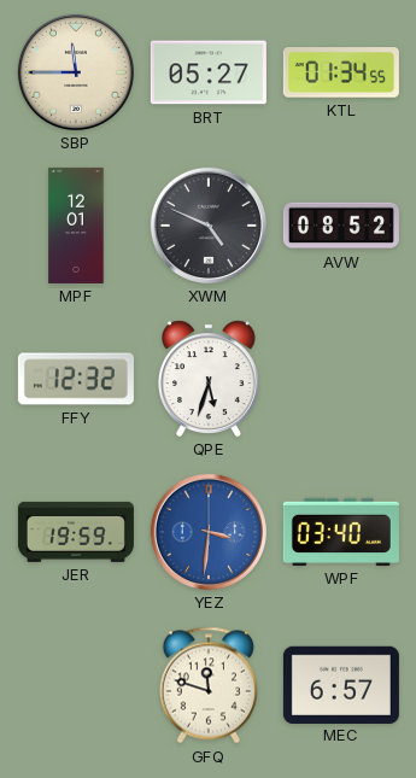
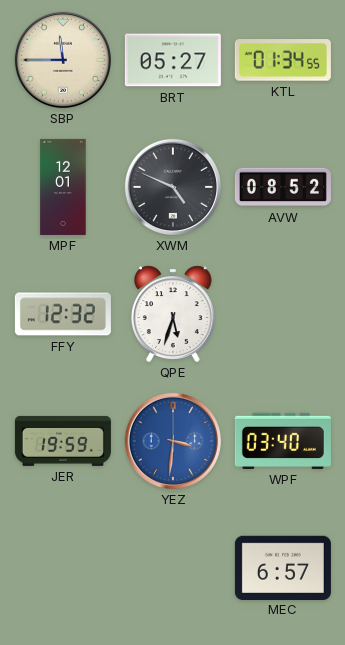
GFQ: 11:48 -> none
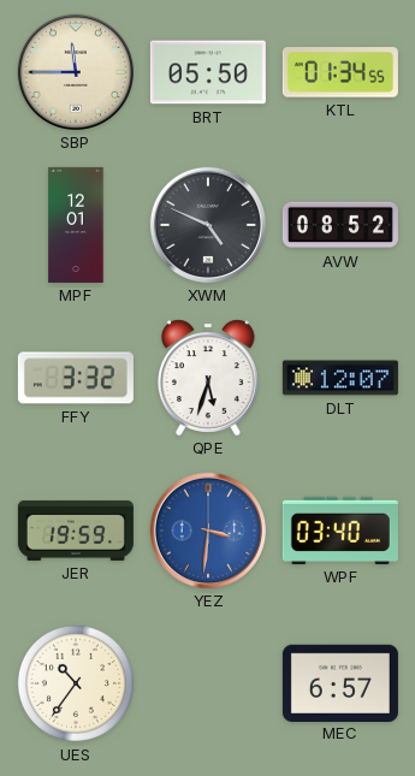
BRT: 05:27 -> 05:50
FFY: 12:32 -> 3:32
DLT: none -> 12:07
UES: none -> 10:36
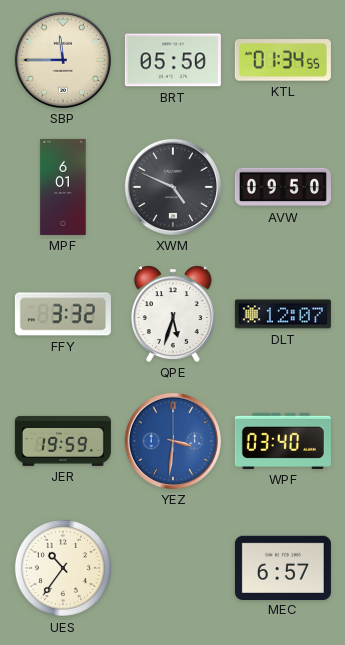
MPF: 12:01 -> 6:01
AVW: 08:52 -> 09:50
